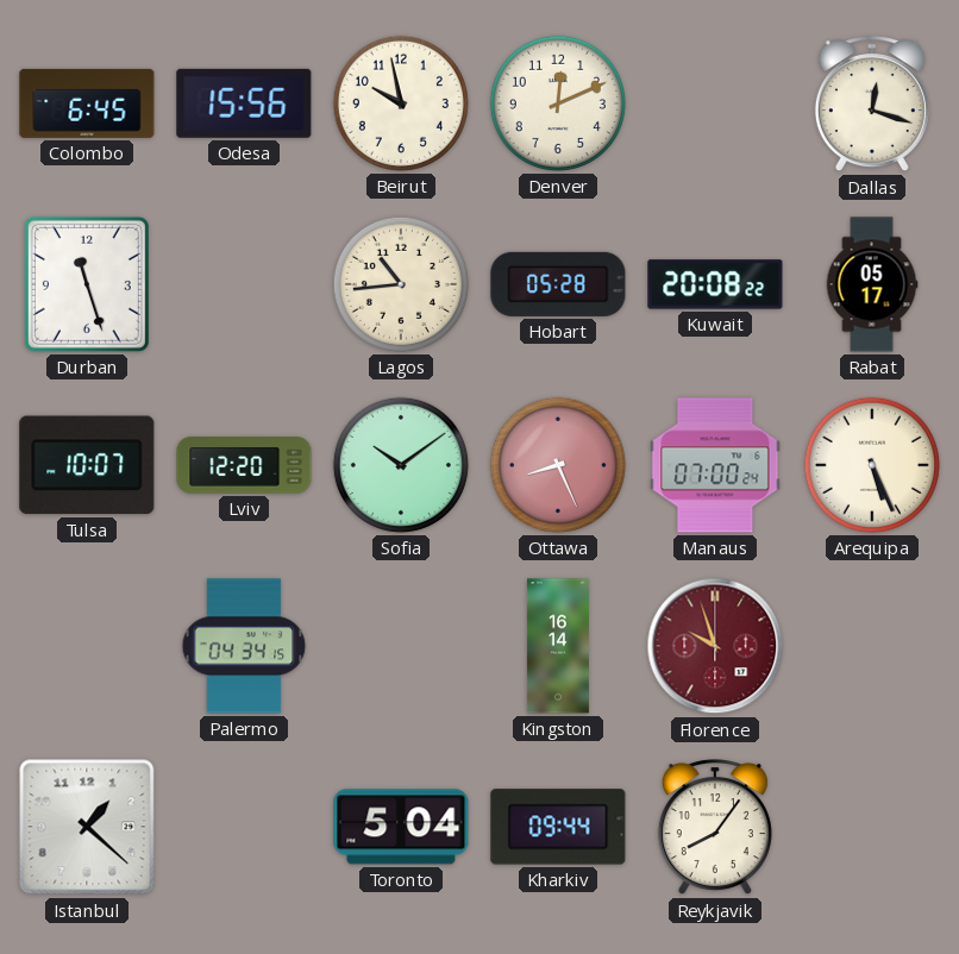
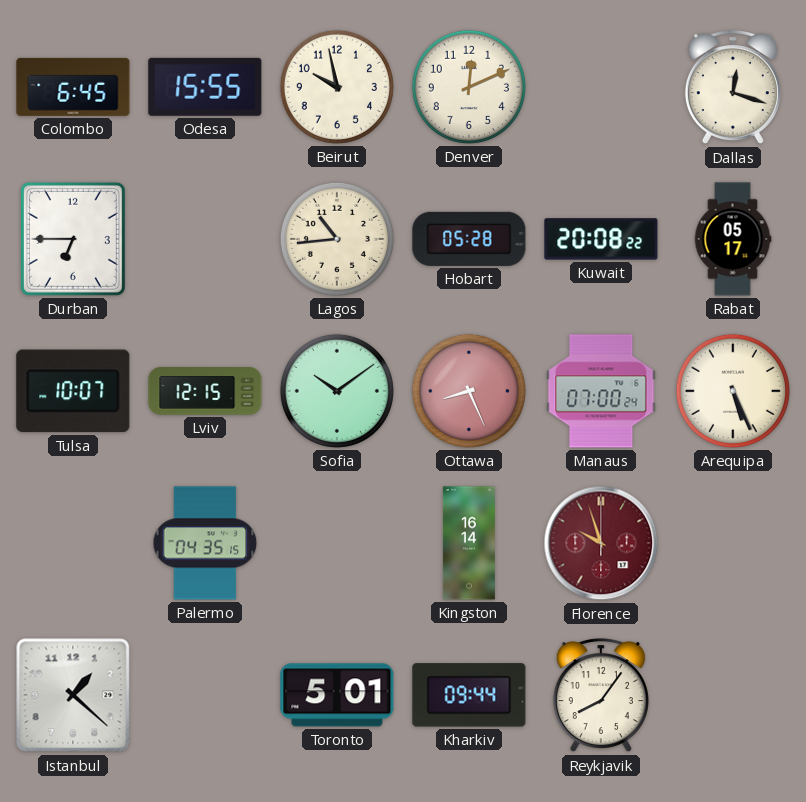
Odesa: 15:56 -> 15:55
Durban: 11:27 -> 6:45
Lviv: 12:20 -> 12:15
Palermo: 04:34 -> 04:35
Toronto: 5:04 -> 5:01
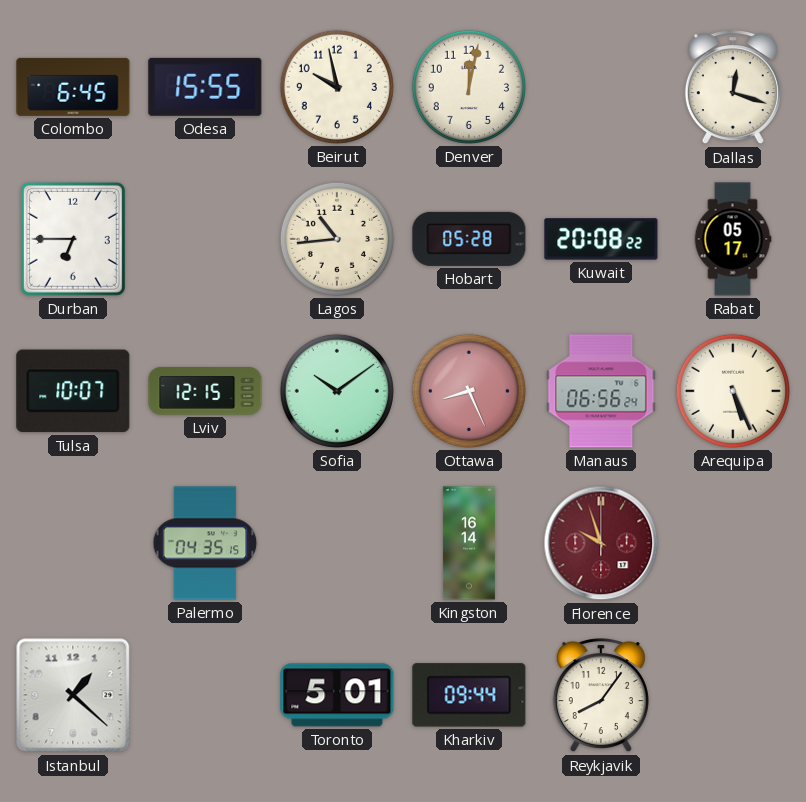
Denver: 12:11 -> 12:02
Manaus: 07:00 -> 06:56
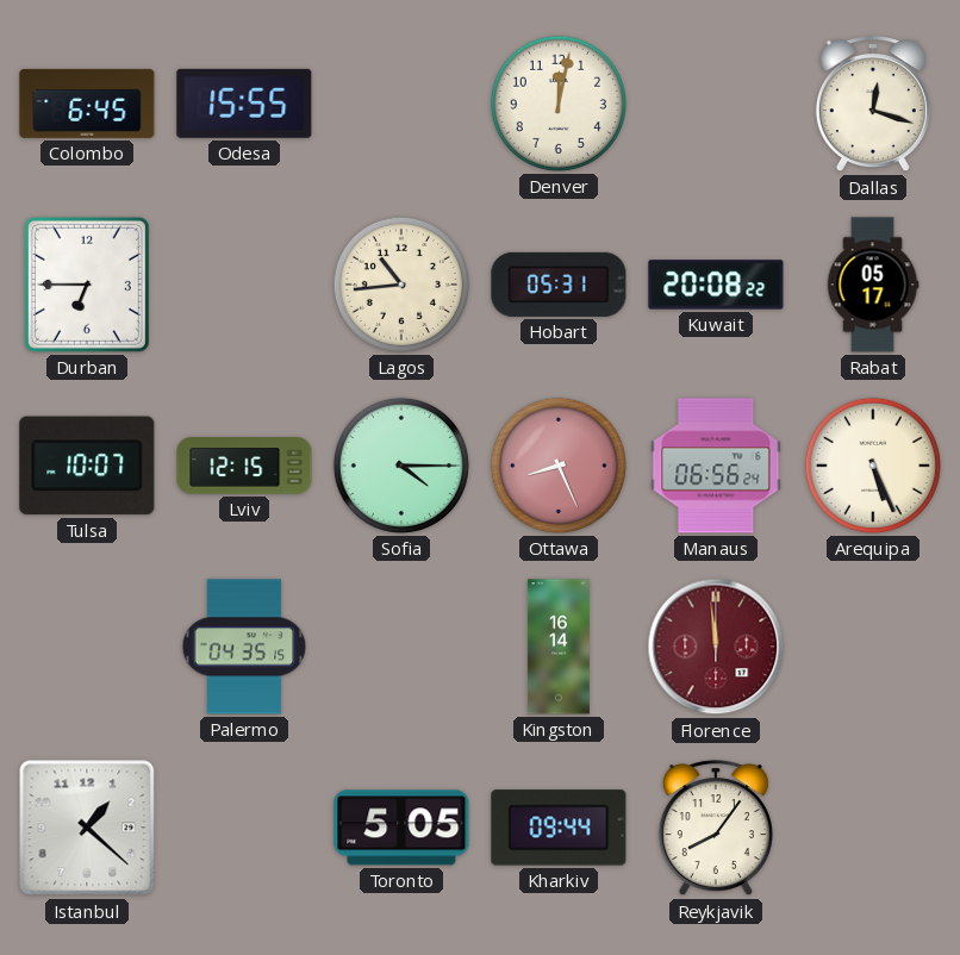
Beirut: 9:58 -> none
Hobart: 05:28 -> 05:31
Sofia: 10:09 -> 4:15
Florence: 9:57 -> 11:59
Toronto: 5:01 -> 5:05
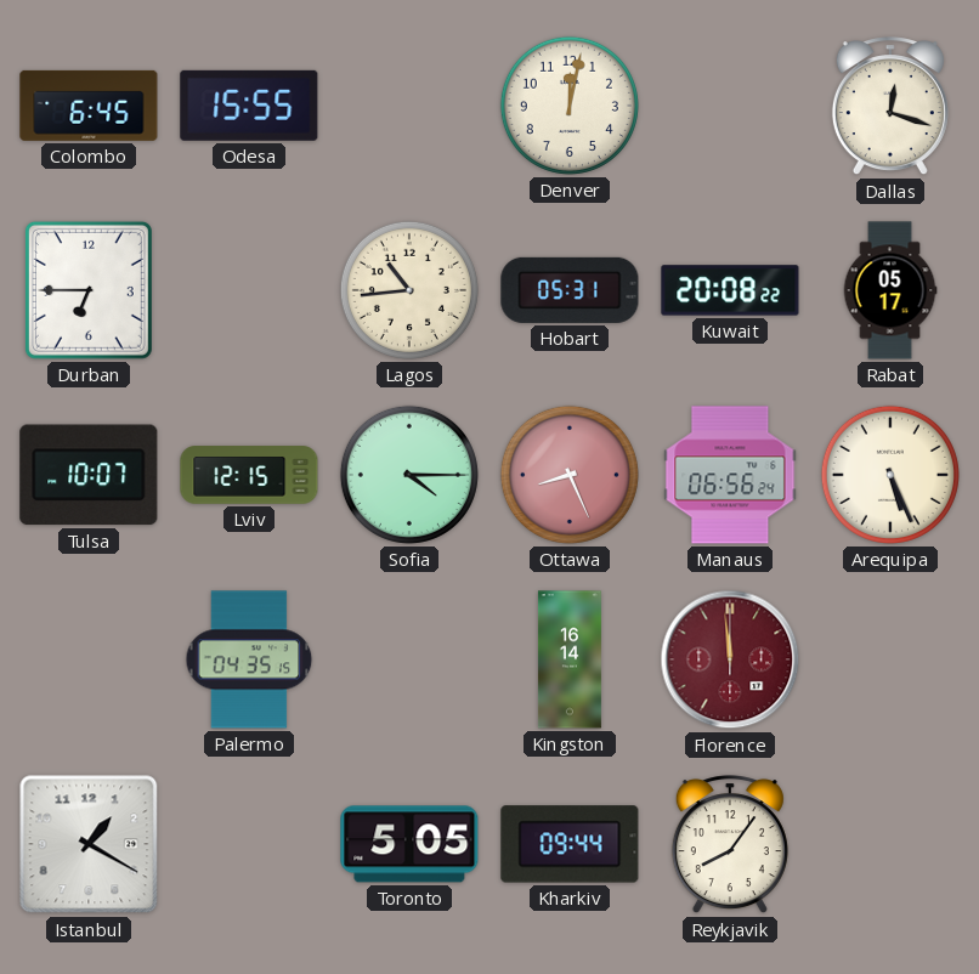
Istanbul: 1:22 -> 1:20
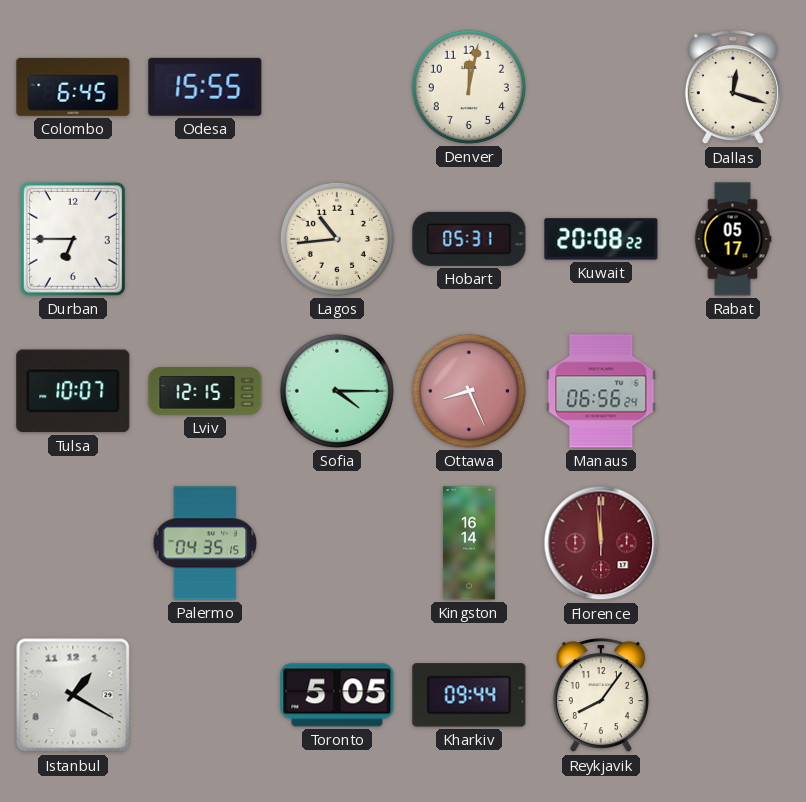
Arequipa: 5:26 -> none
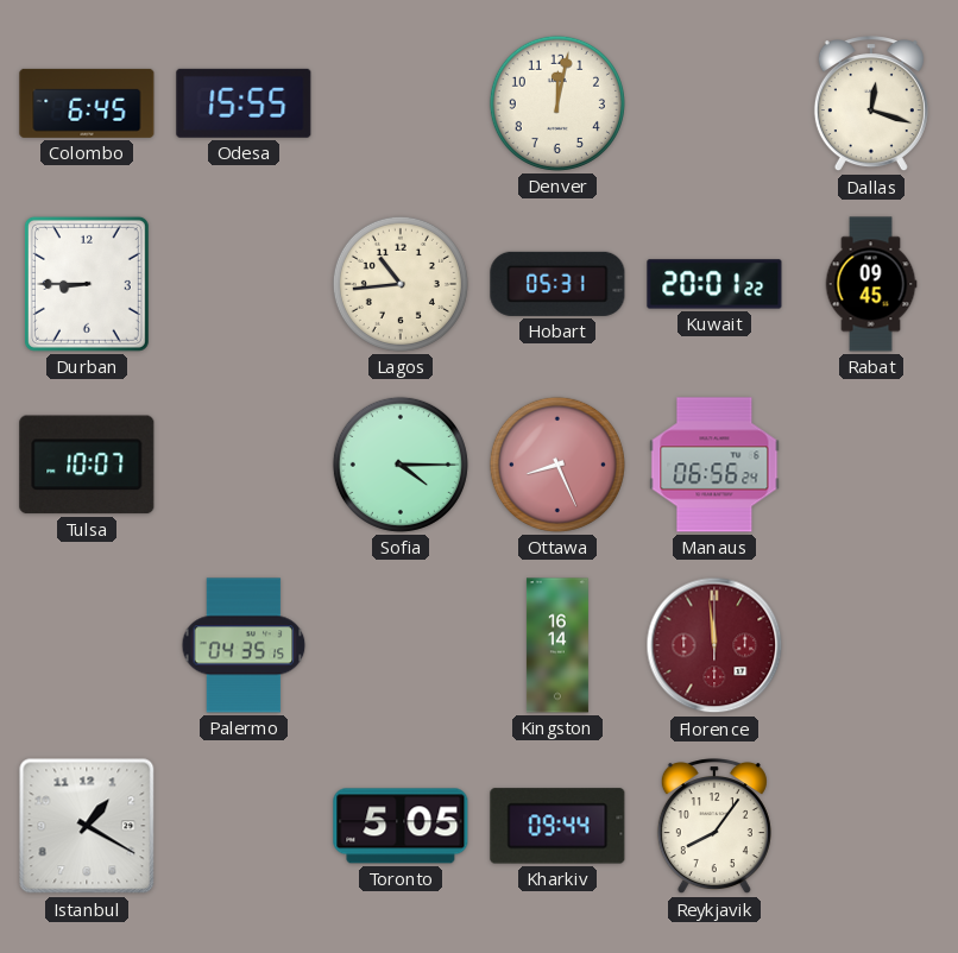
Durban: 6:45 -> 8:45
Kuwait: 20:08 -> 20:01
Rabat: 05:17 -> 09:45
Lviv: 12:15 -> none
